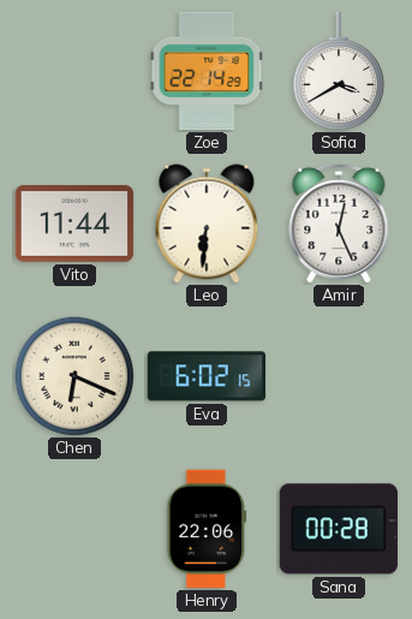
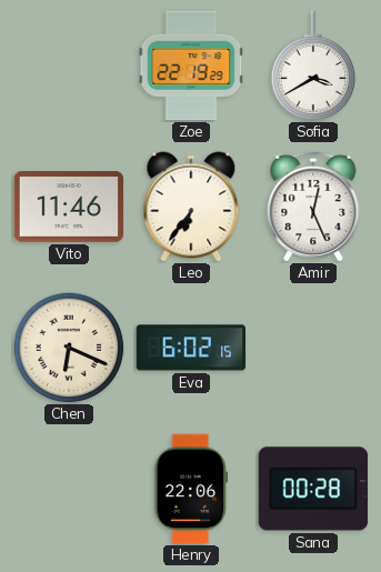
Zoe: 22:14 -> 22:19
Vito: 11:44 -> 11:46
Leo: 6:31 -> 6:36
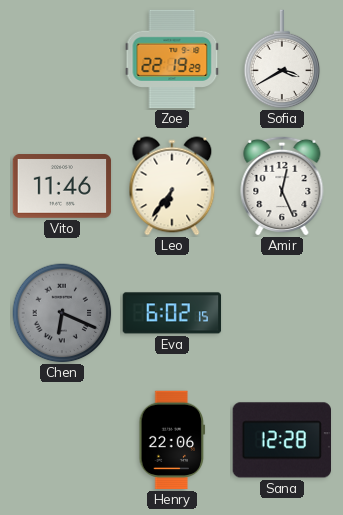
Chen dial: cream -> grey
Sana: 00:28 -> 12:28
